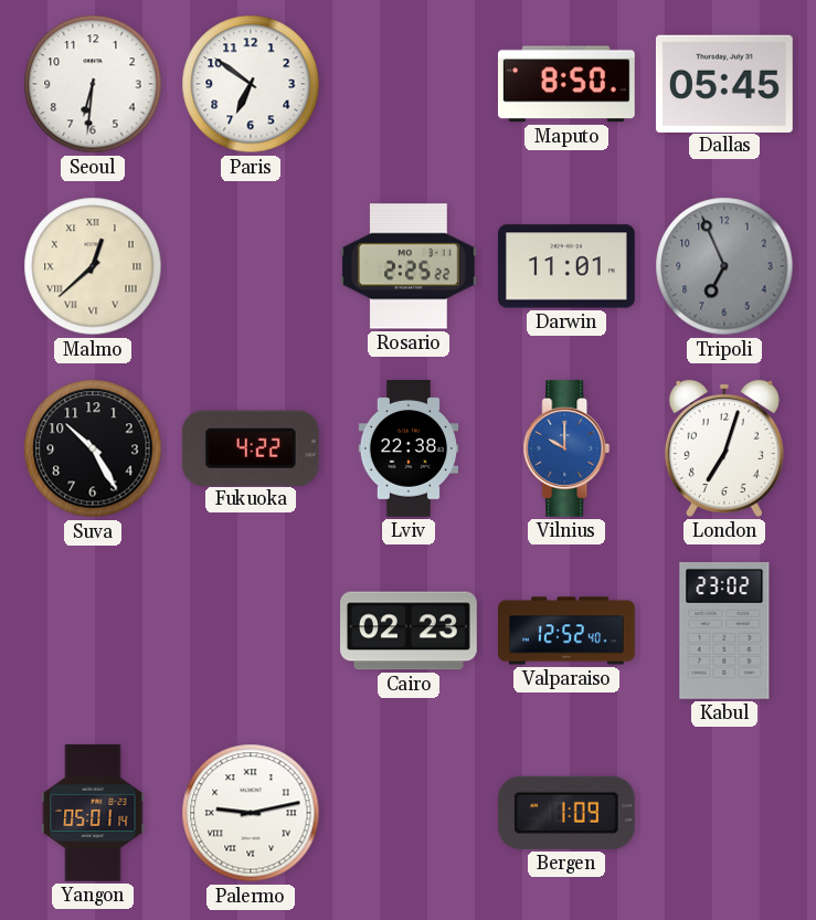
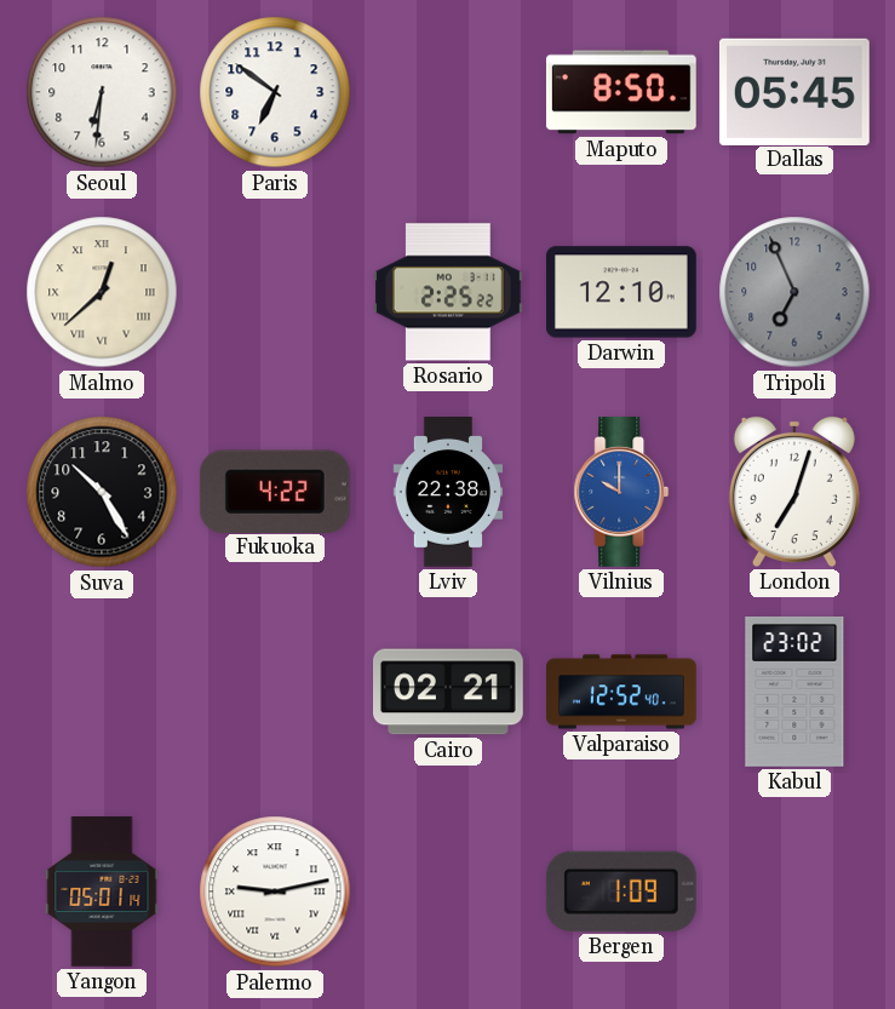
Darwin: 11:01 -> 12:10
Cairo: 02:23 -> 02:21
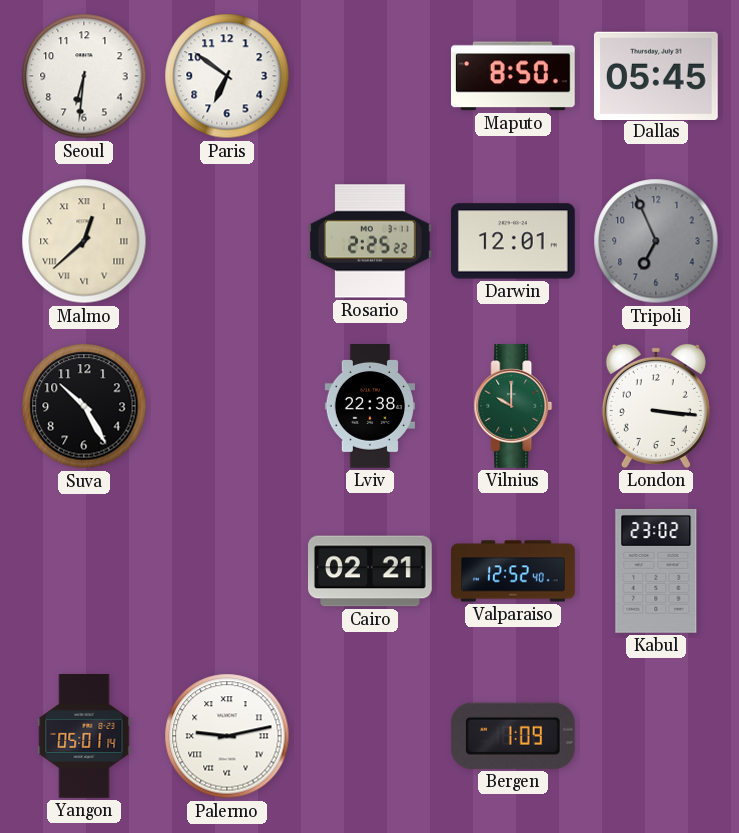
Darwin: 12:10 -> 12:01
Fukuoka: 4:22 -> none
Vilnius dial: blue -> green
London: 7:03 -> 3:16
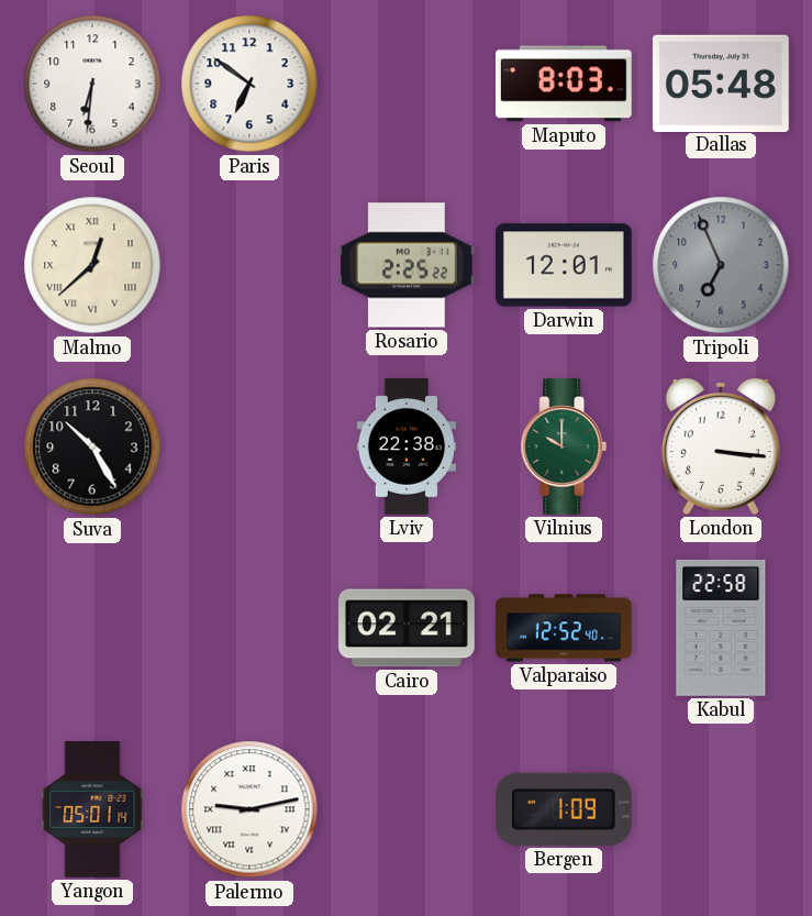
Maputo: 8:50 -> 8:03
Dallas: 05:45 -> 05:48
Kabul: 23:02 -> 22:58
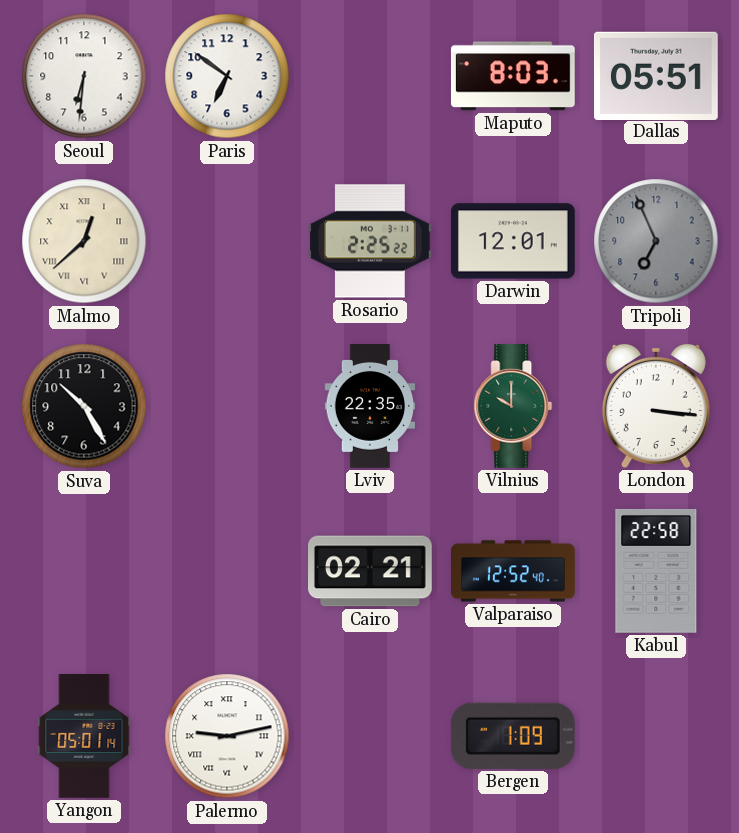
Dallas: 05:48 -> 05:51
Lviv: 22:38 -> 22:35
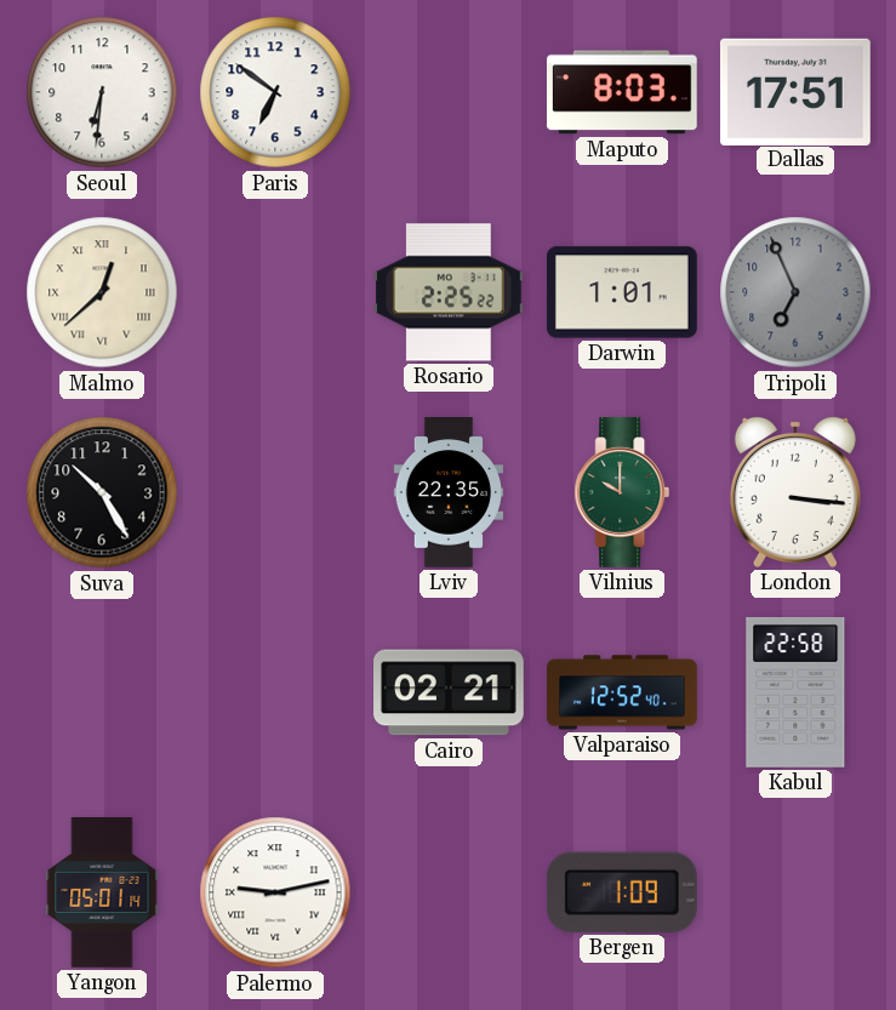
Dallas: 05:51 -> 17:51
Darwin: 12:01 -> 1:01
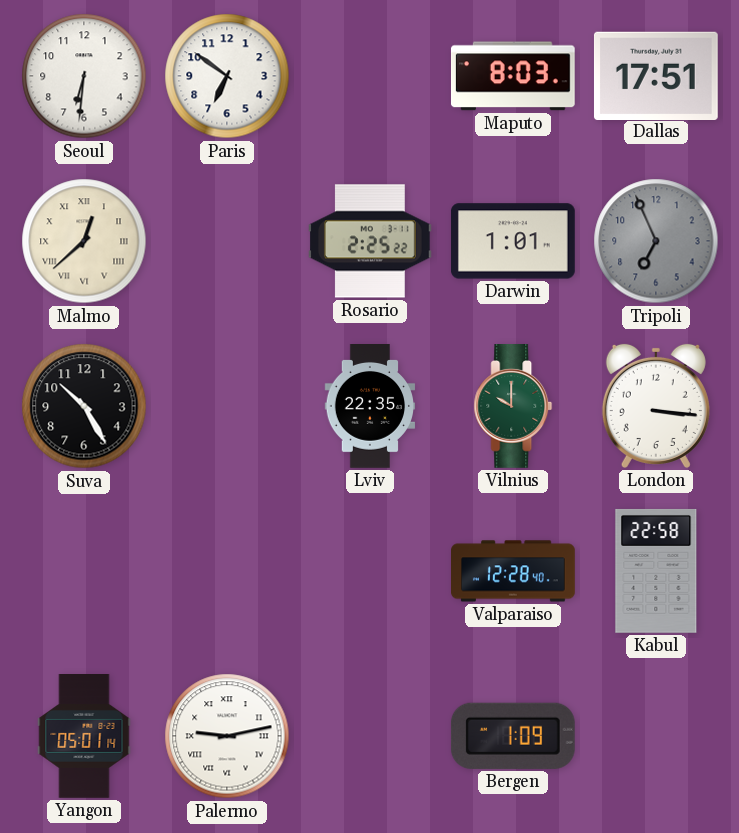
Cairo: 02:21 -> none
Valparaiso: 12:52 -> 12:28
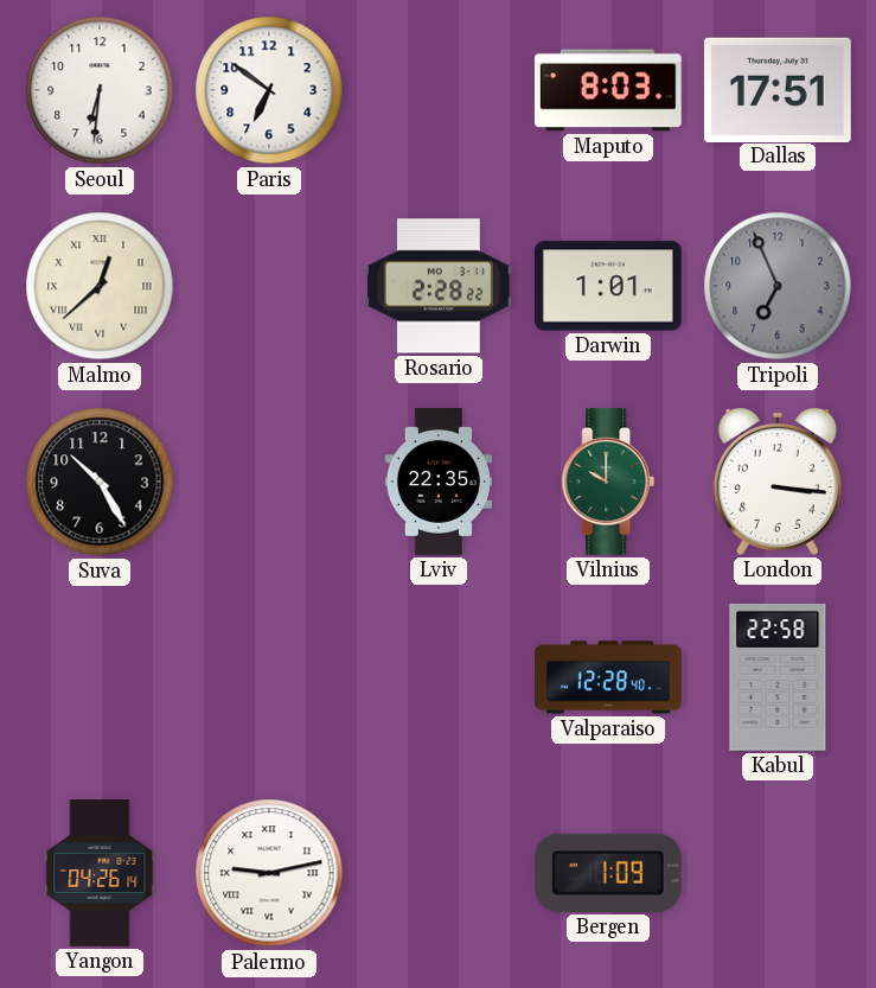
Rosario: 2:25 -> 2:28
Yangon: 05:01 -> 04:26
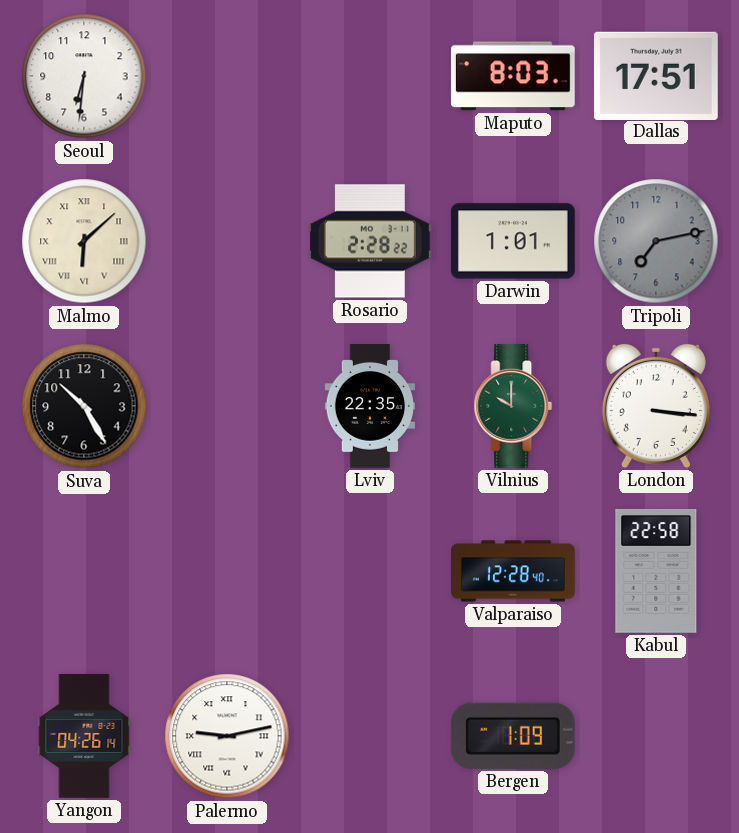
Paris: 6:51 -> none
Malmo: 12:38 -> 6:08
Tripoli: 6:56 -> 7:13
